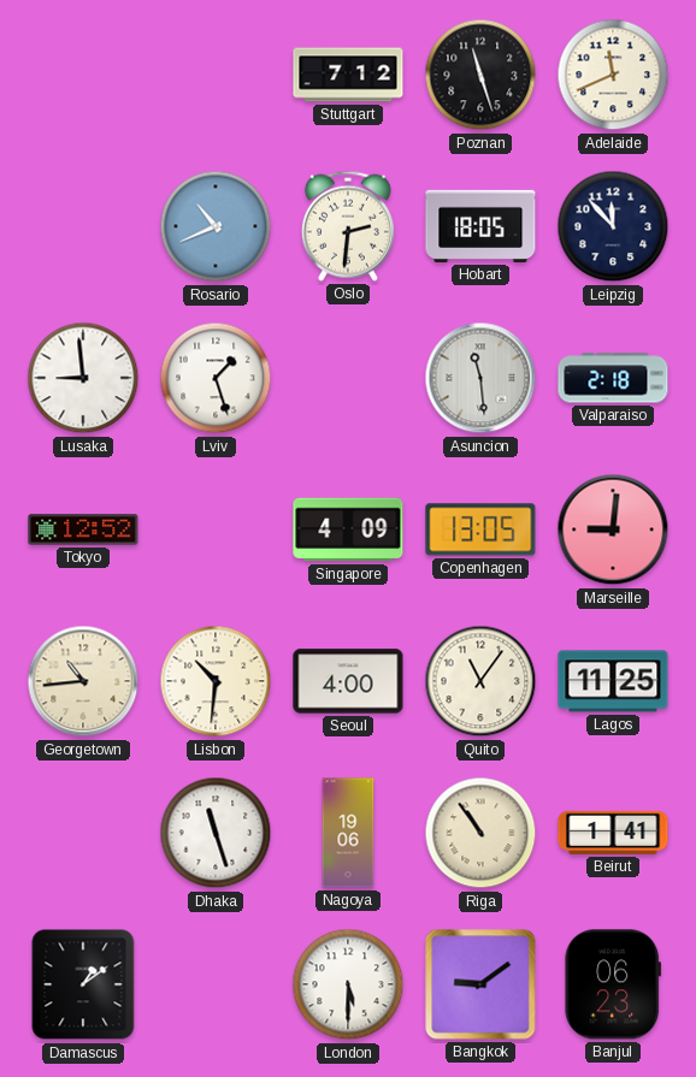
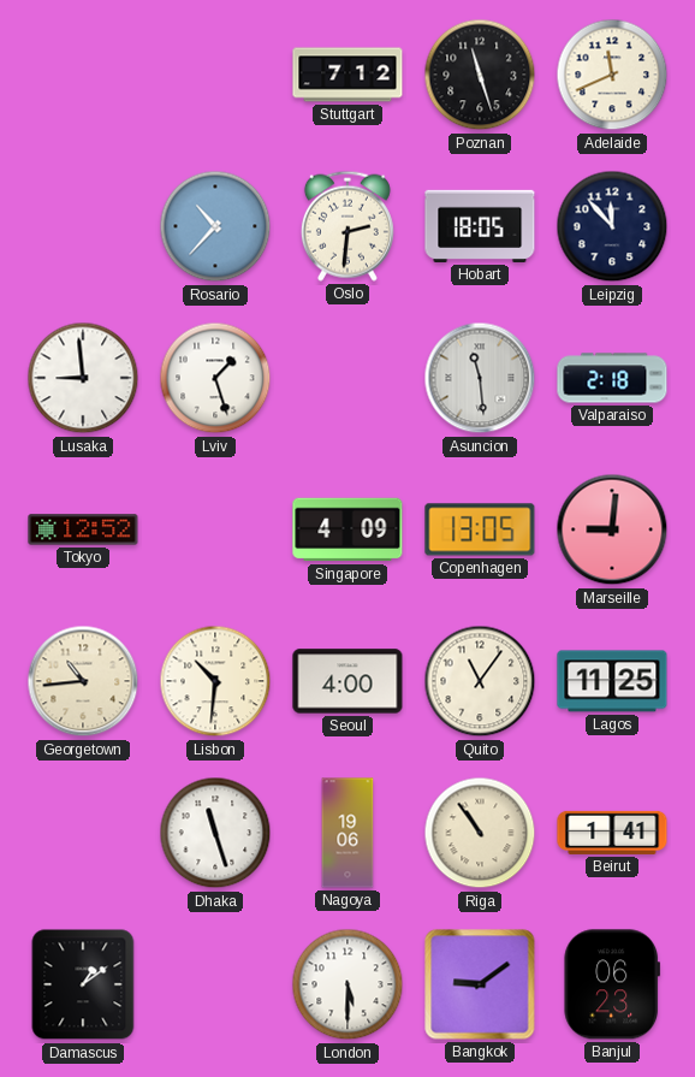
Rosario: 10:41 -> 10:37
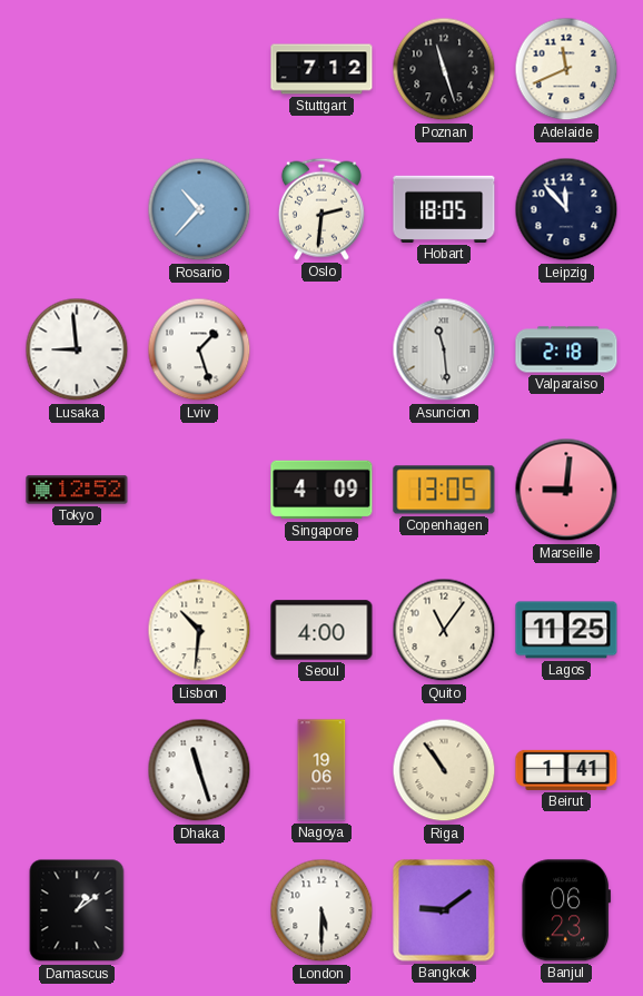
Georgetown: 10:44 -> none
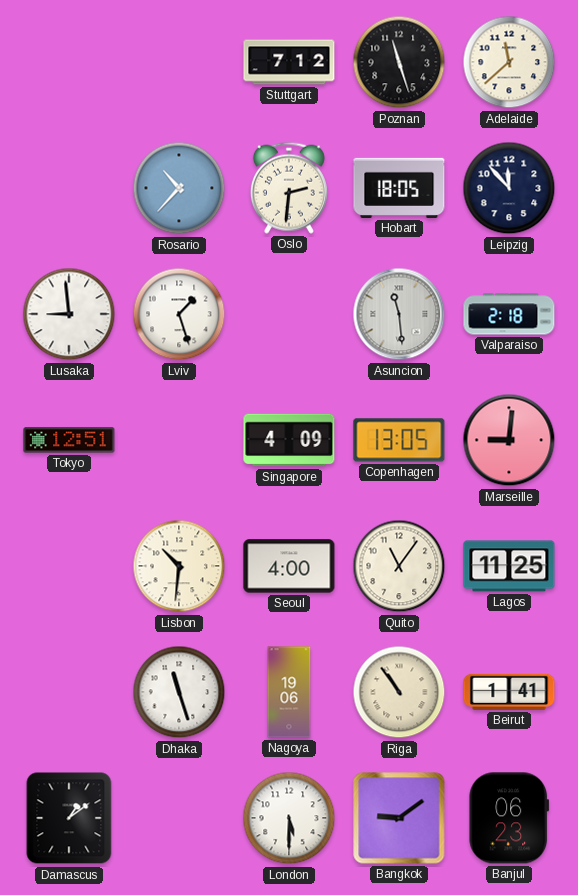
Adelaide: 11:41 -> 11:38
Tokyo: 12:52 -> 12:51
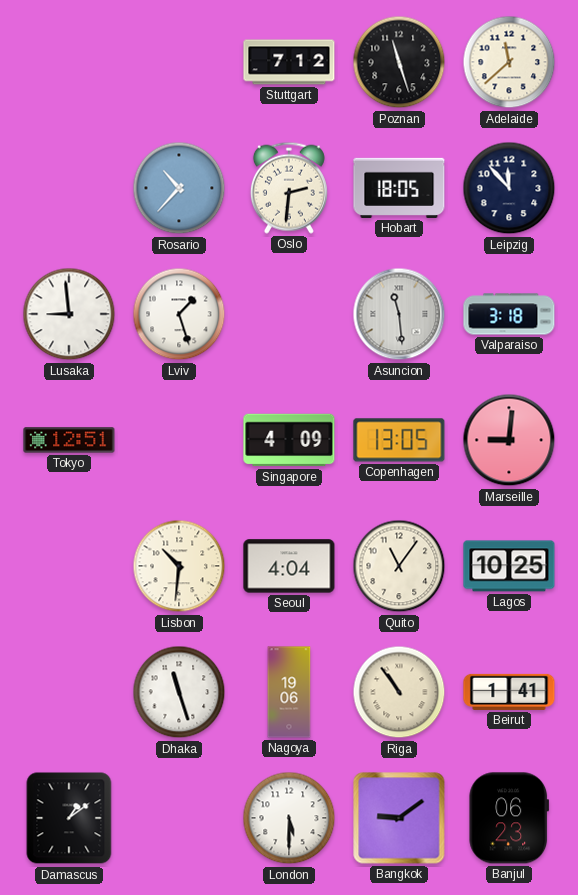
Valparaiso: 2:18 -> 3:18
Seoul: 4:00 -> 4:04
Lagos: 11:25 -> 10:25
